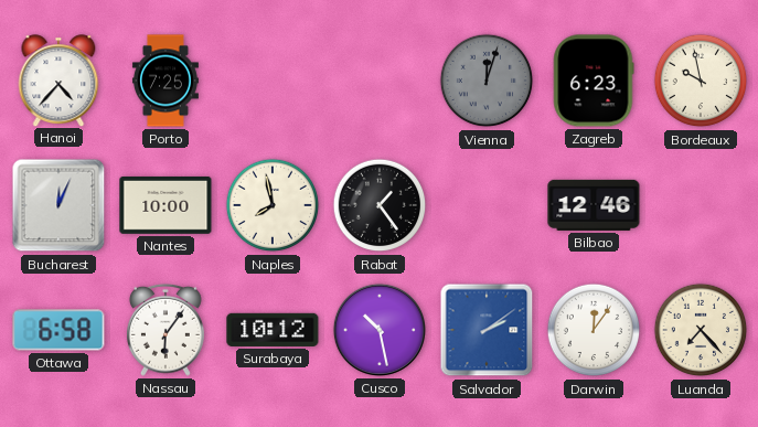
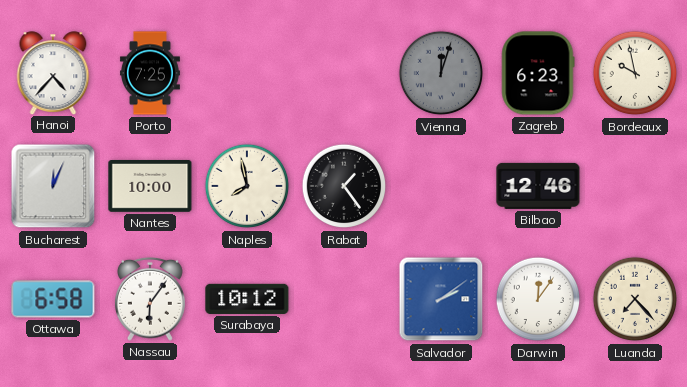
Cusco: 10:28 -> none
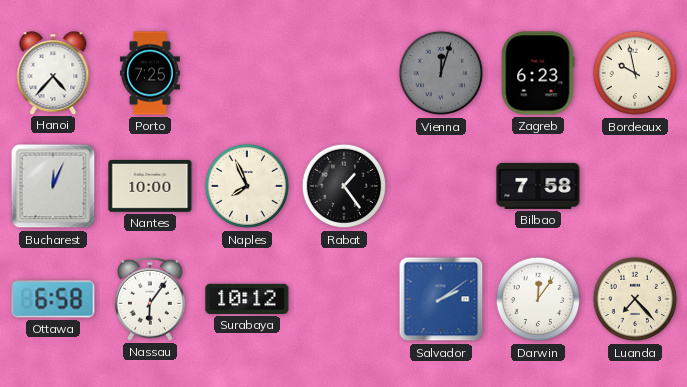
Naples: 7:58 -> 7:56
Bilbao: 12:46 -> 7:58
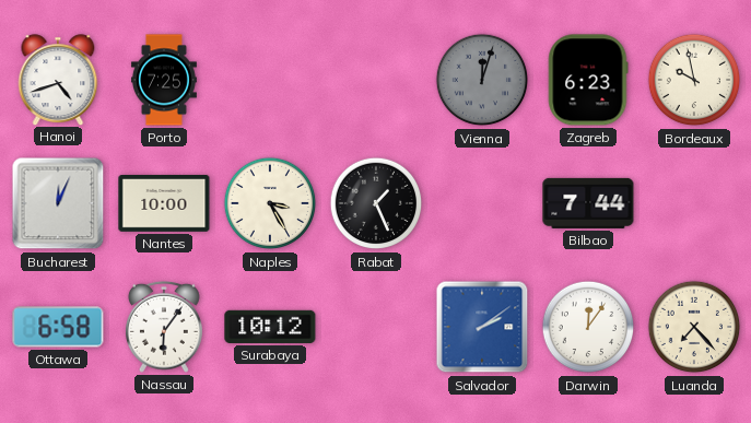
Hanoi: 4:37 -> 4:42
Naples: 7:56 -> 3:25
Rabat: 1:24 -> 1:26
Bilbao: 7:58 -> 7:44
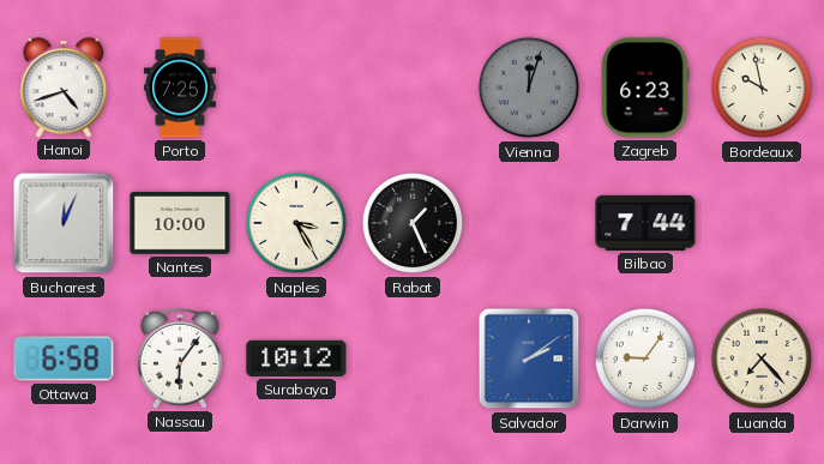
Darwin: 12:06 -> 9:06
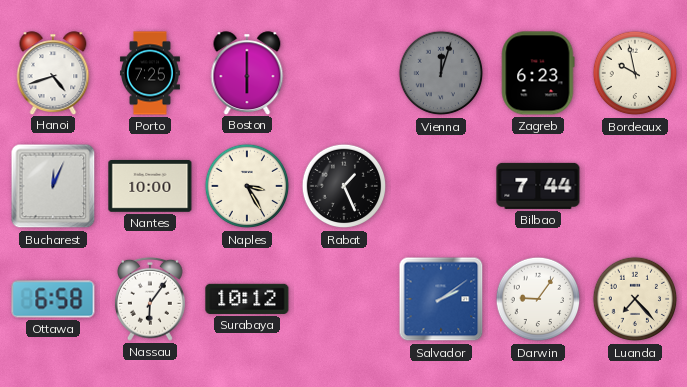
Boston: none -> 6:00
